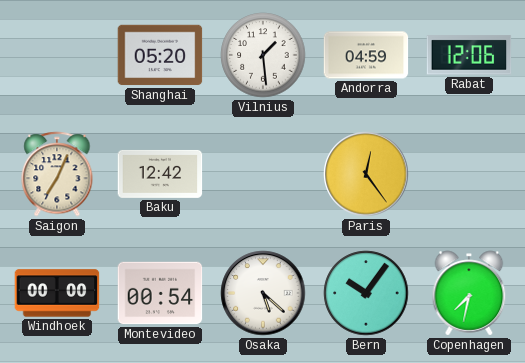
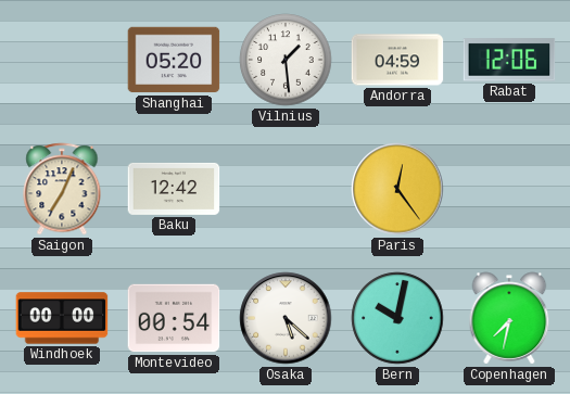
Bern: 10:06 -> 10:02
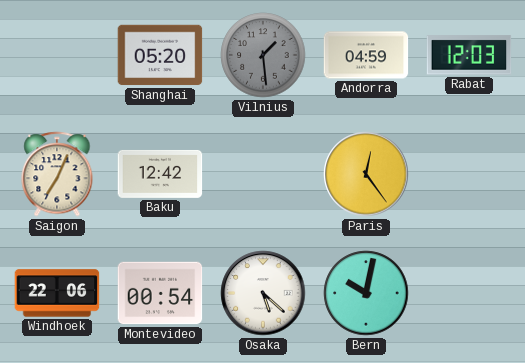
Vilnius dial: white -> grey
Rabat: 12:06 -> 12:03
Windhoek: 00:00 -> 22:06
Copenhagen: 7:32 -> none
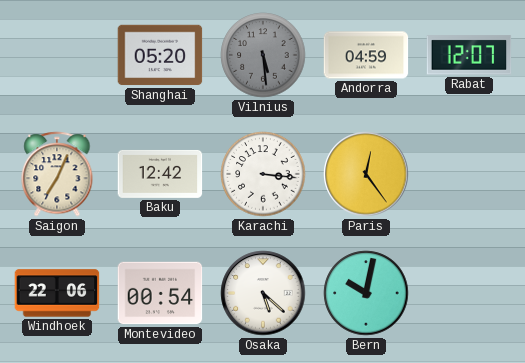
Vilnius: 1:29 -> 5:29
Rabat: 12:03 -> 12:07
Karachi: none -> 3:16
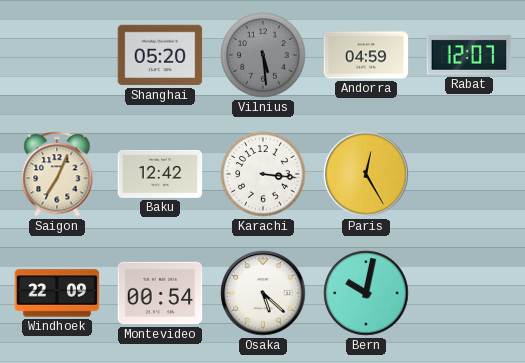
Paris: 12:24 -> 12:25
Windhoek: 22:06 -> 22:09
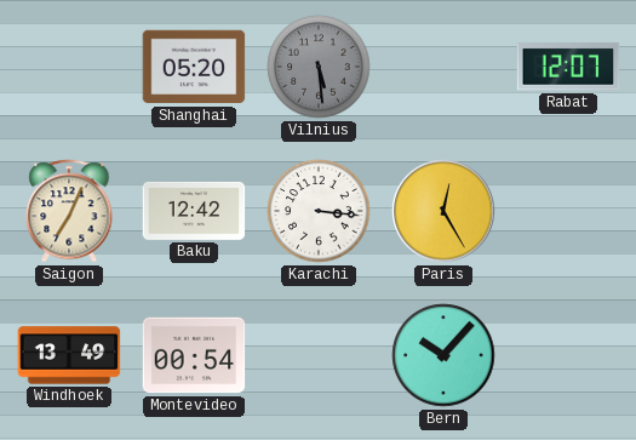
Andorra: 04:59 -> none
Windhoek: 22:09 -> 13:49
Osaka: 5:22 -> none
Bern: 10:02 -> 10:07
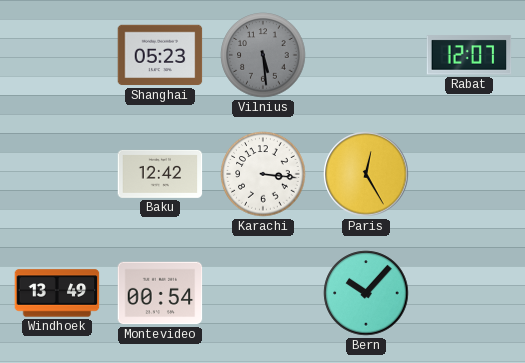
Shanghai: 05:20 -> 05:23
Saigon: 7:04 -> none
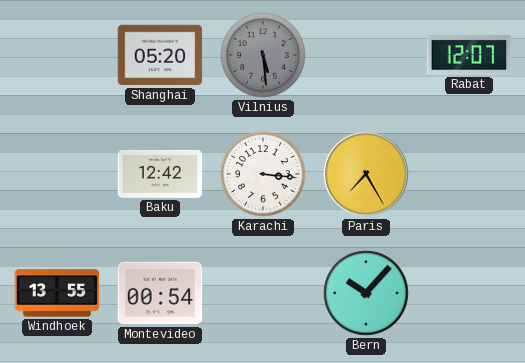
Shanghai: 05:23 -> 05:20
Paris: 12:25 -> 7:25
Windhoek: 13:49 -> 13:55
